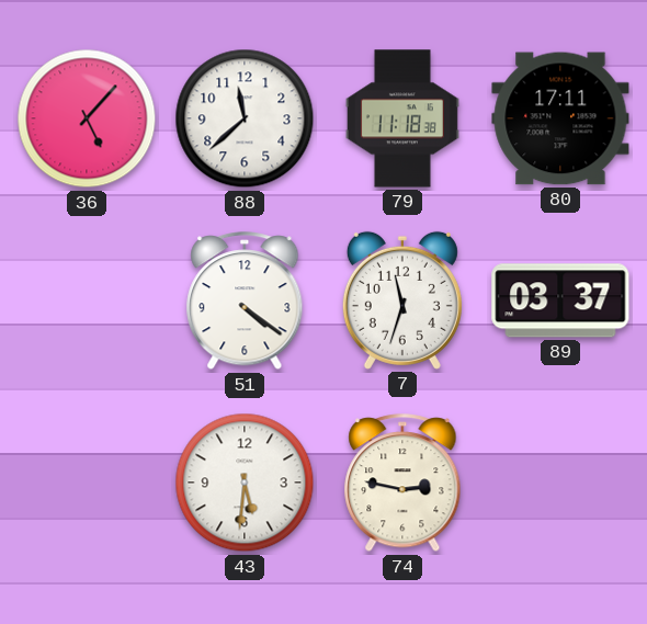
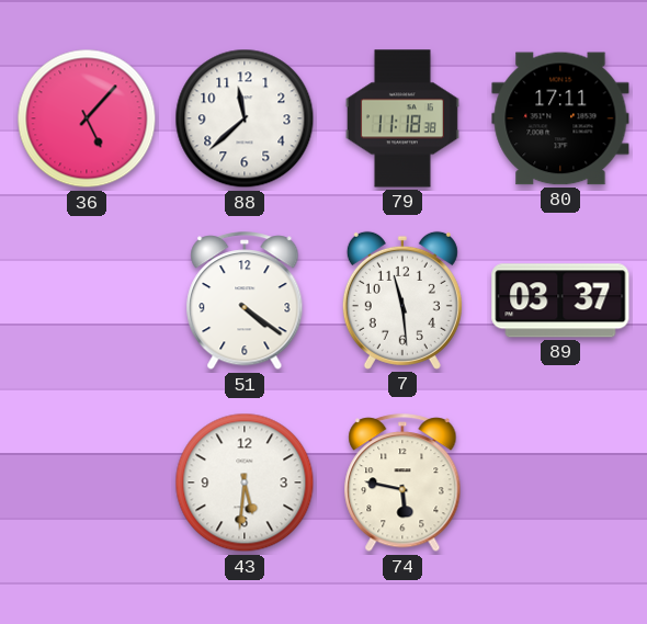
7: 11:33 -> 11:29
74: 2:47 -> 5:47
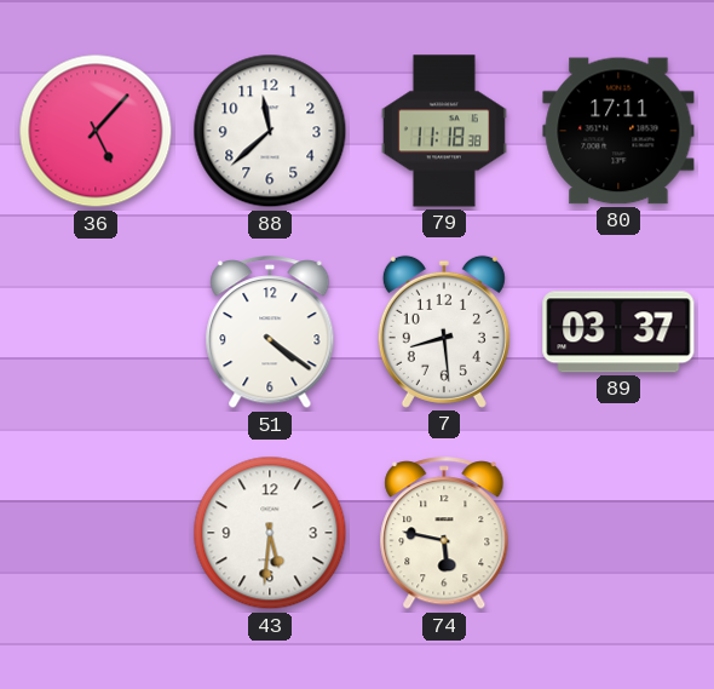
7: 11:29 -> 8:29
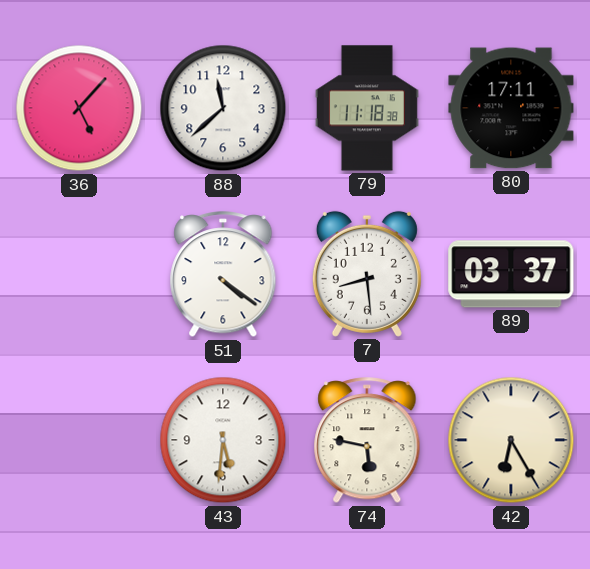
42: none -> 6:25
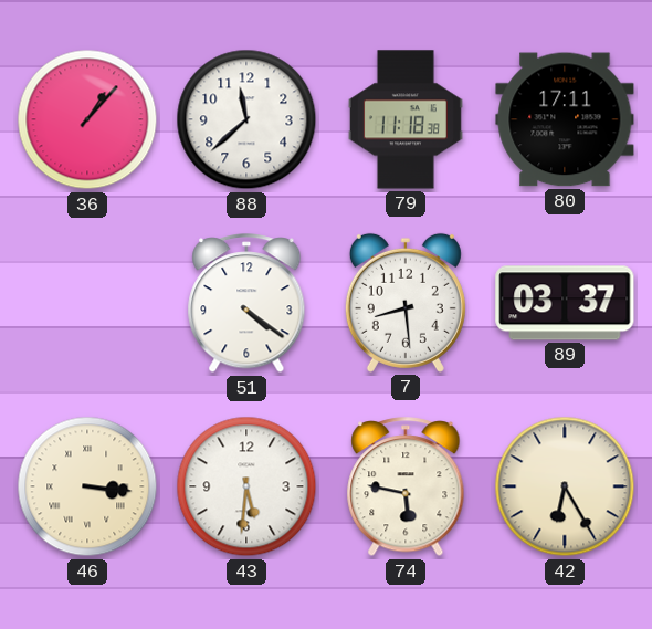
36: 5:07 -> 1:07
46: none -> 3:16
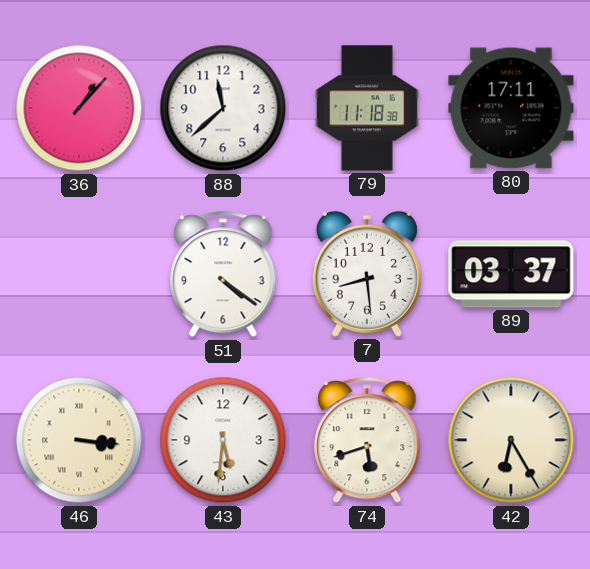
74: 5:47 -> 5:42
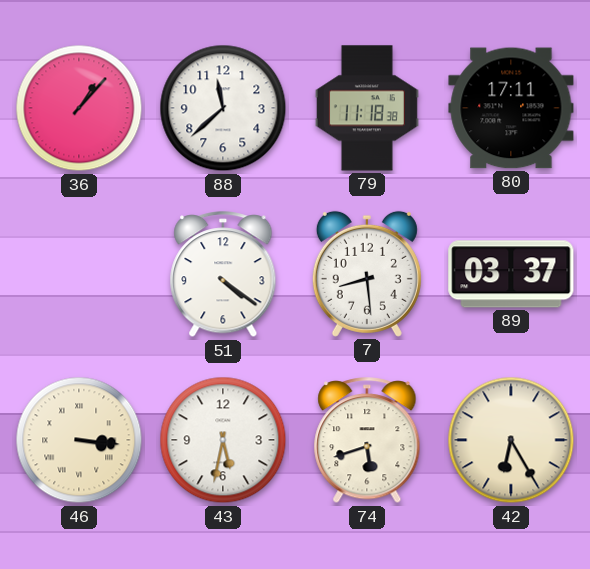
43: 5:31 -> 5:32
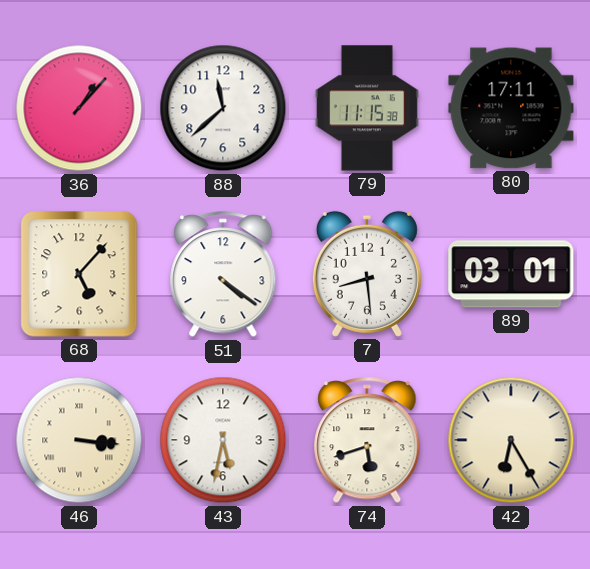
79: 11:18 -> 11:15
68: none -> 5:07
89: 03:37 -> 03:01
